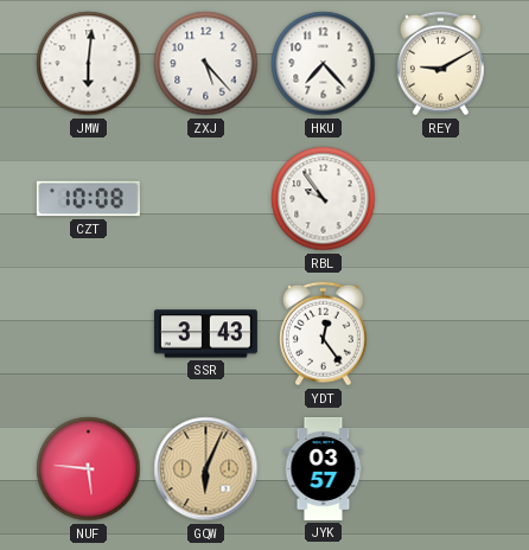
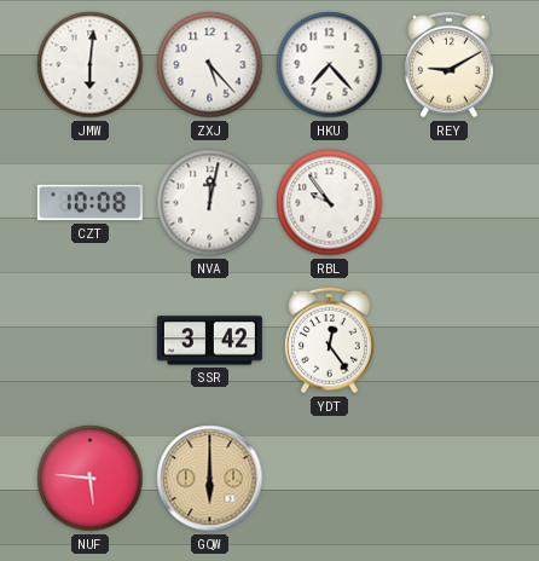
NVA: none -> 12:02
SSR: 3:43 -> 3:42
GQW: 6:04 -> 6:00
JYK: 03:57 -> none
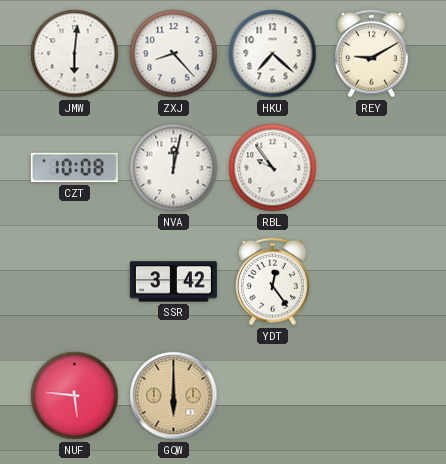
ZXJ: 5:23 -> 8:23
HKU: 7:23 -> 7:22
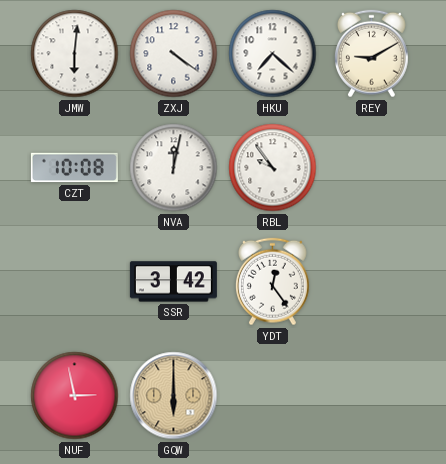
ZXJ: 8:23 -> 4:21
NUF: 5:46 -> 2:58
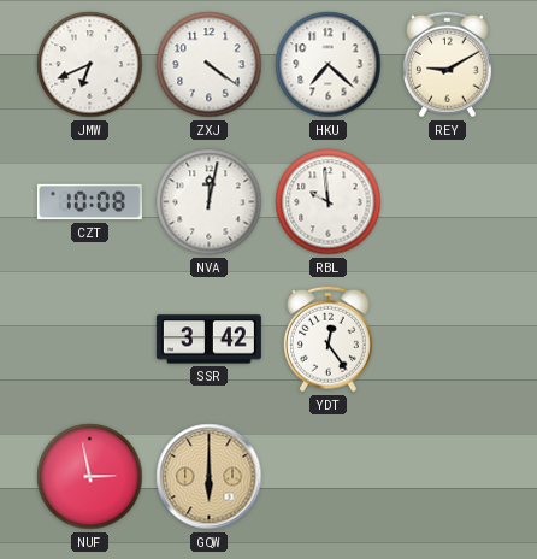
JMW: 6:01 -> 6:41
RBL: 9:54 -> 9:59
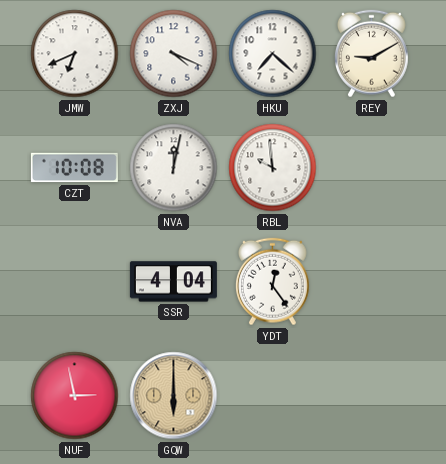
ZXJ: 4:21 -> 4:19
SSR: 3:42 -> 4:04
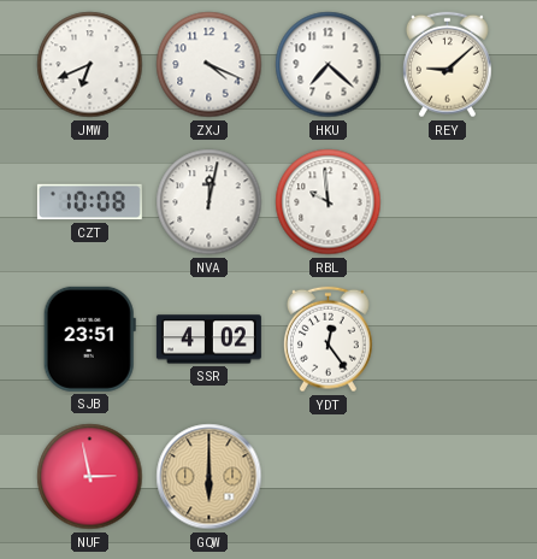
REY: 9:10 -> 9:08
SJB: none -> 23:51
SSR: 4:04 -> 4:02
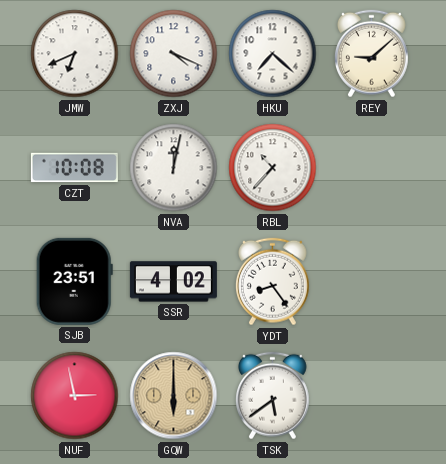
RBL: 9:59 -> 10:37
YDT: 12:24 -> 8:24
TSK: none -> 5:39
